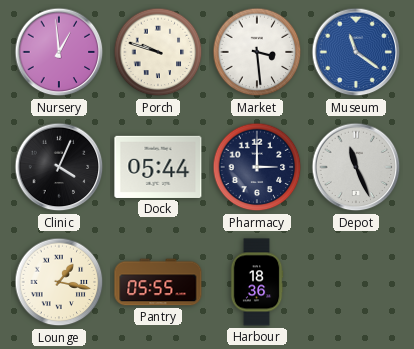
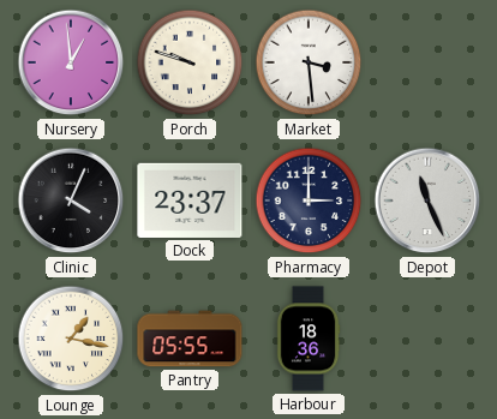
Museum: 11:21 -> none
Dock: 05:44 -> 23:37
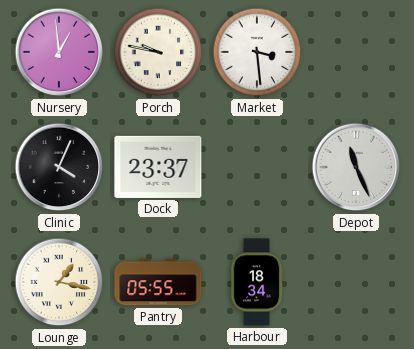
Porch: 9:48 -> 9:47
Pharmacy: 3:00 -> none
Harbour: 18:36 -> 18:34
